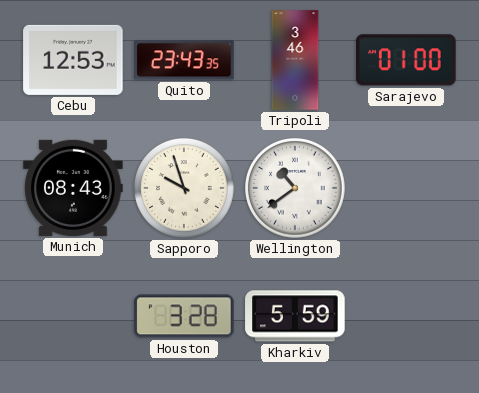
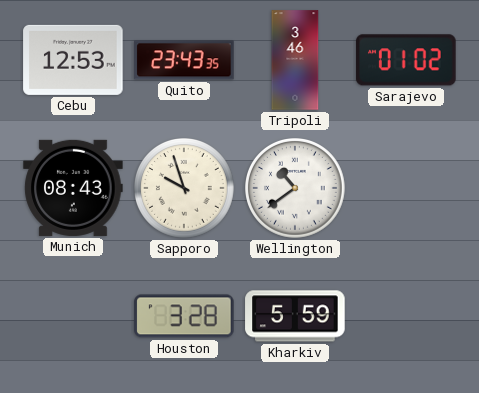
Sarajevo: 01:00 -> 01:02
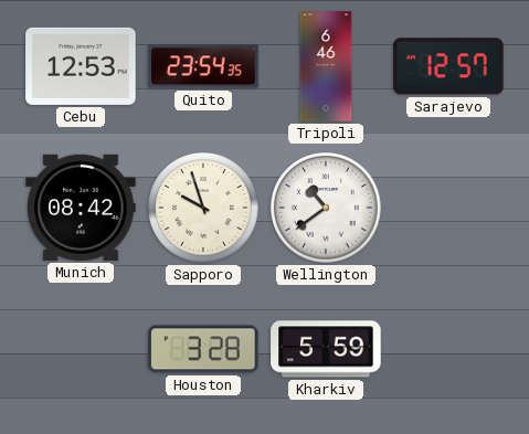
Quito: 23:43 -> 23:54
Tripoli: 3:46 -> 6:46
Sarajevo: 01:02 -> 12:57
Munich: 08:43 -> 08:42
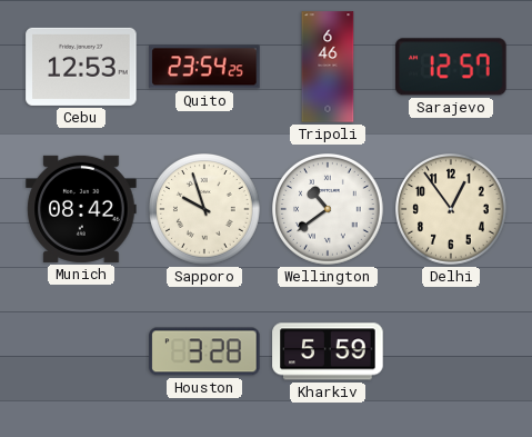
Quito: 23:54:35 -> 23:54:25
Delhi: none -> 12:54
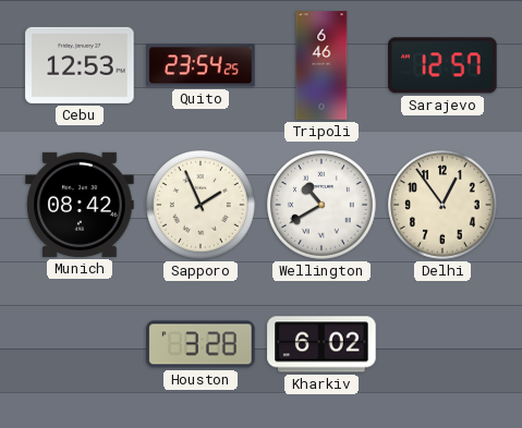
Sapporo: 9:57 -> 1:56
Wellington: 10:39 -> 10:40
Kharkiv: 5:59 -> 6:02
